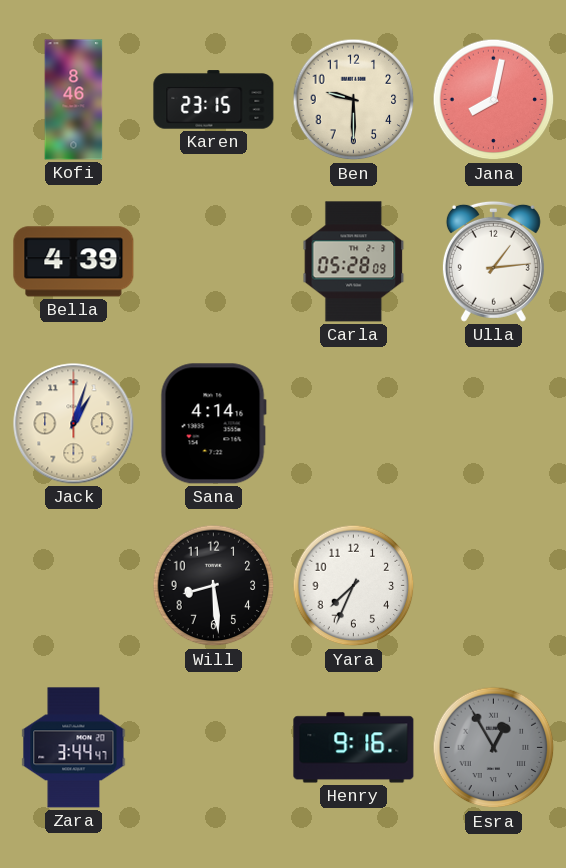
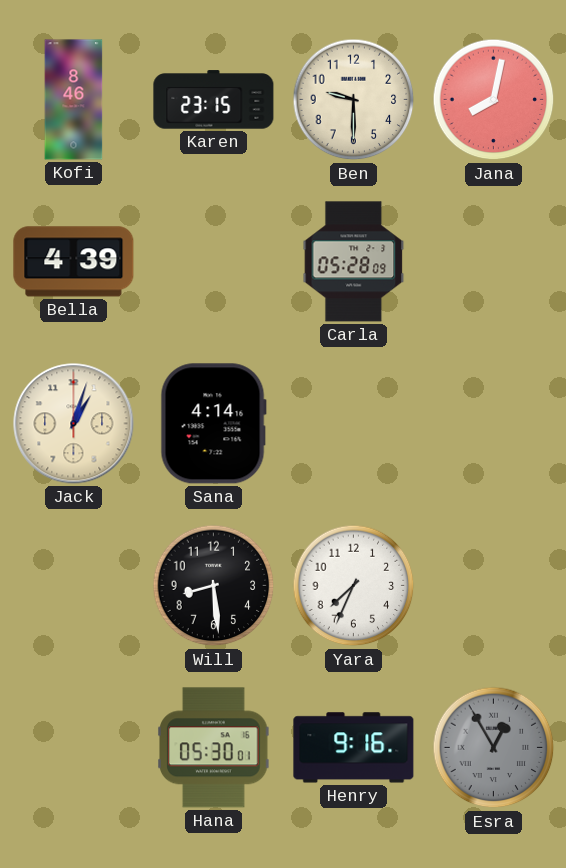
Ulla: 1:14 -> none
Zara: 3:44 -> none
Hana: none -> 05:30
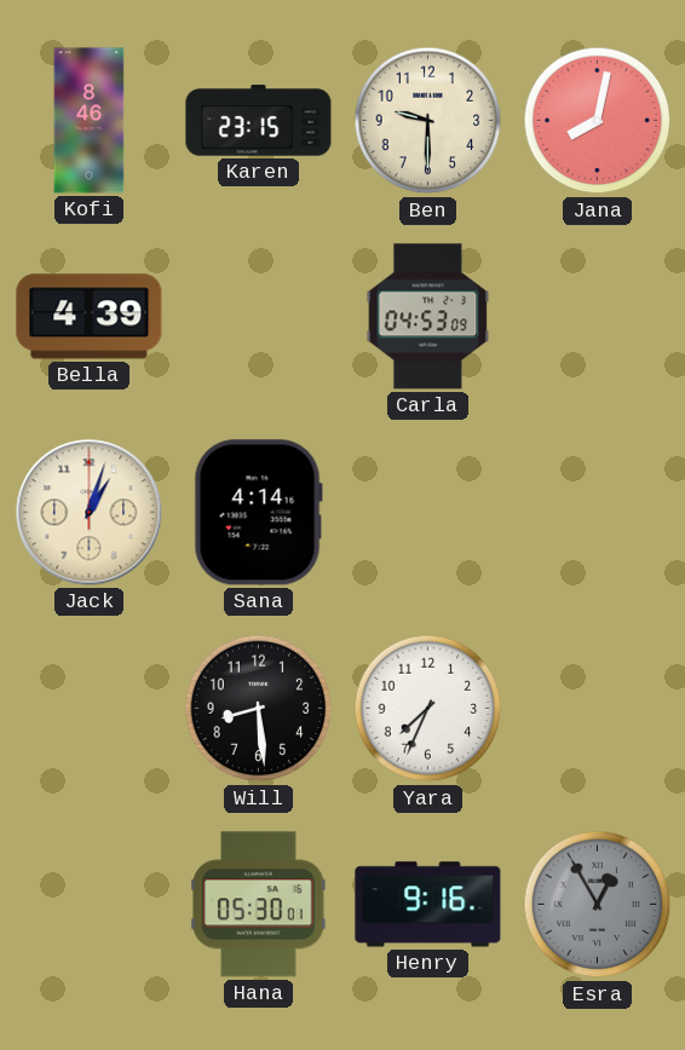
Carla: 05:28 -> 04:53
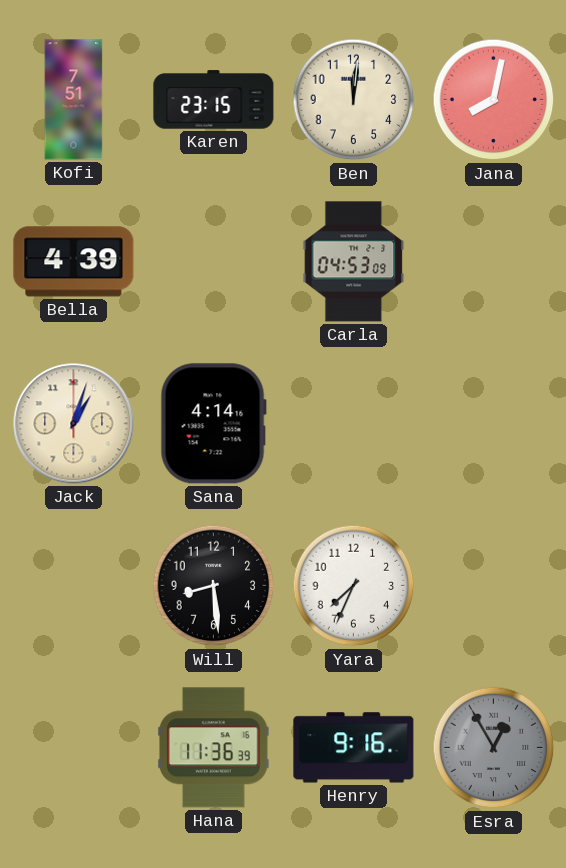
Kofi: 8:46 -> 7:51
Ben: 9:30 -> 12:01
Hana: 05:30 -> 11:36
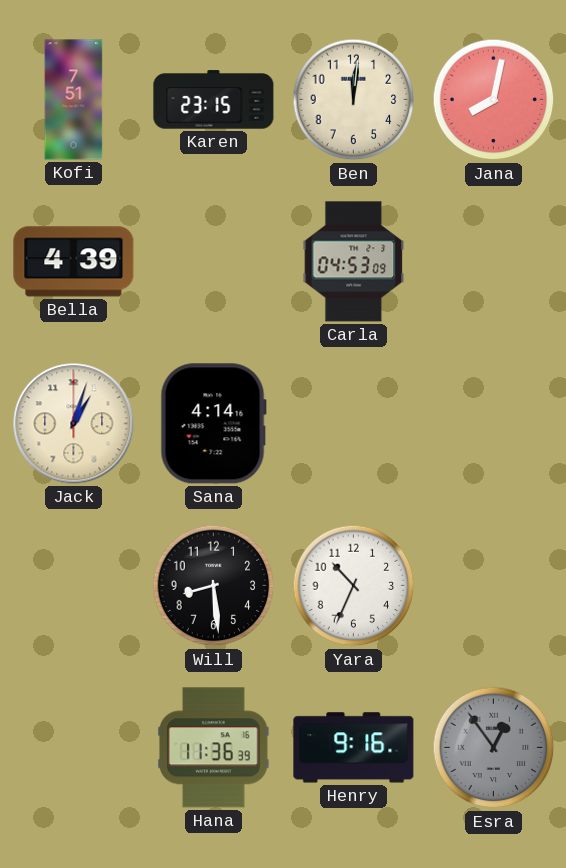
Yara: 7:34 -> 10:34
Esra: 12:55 -> 12:54
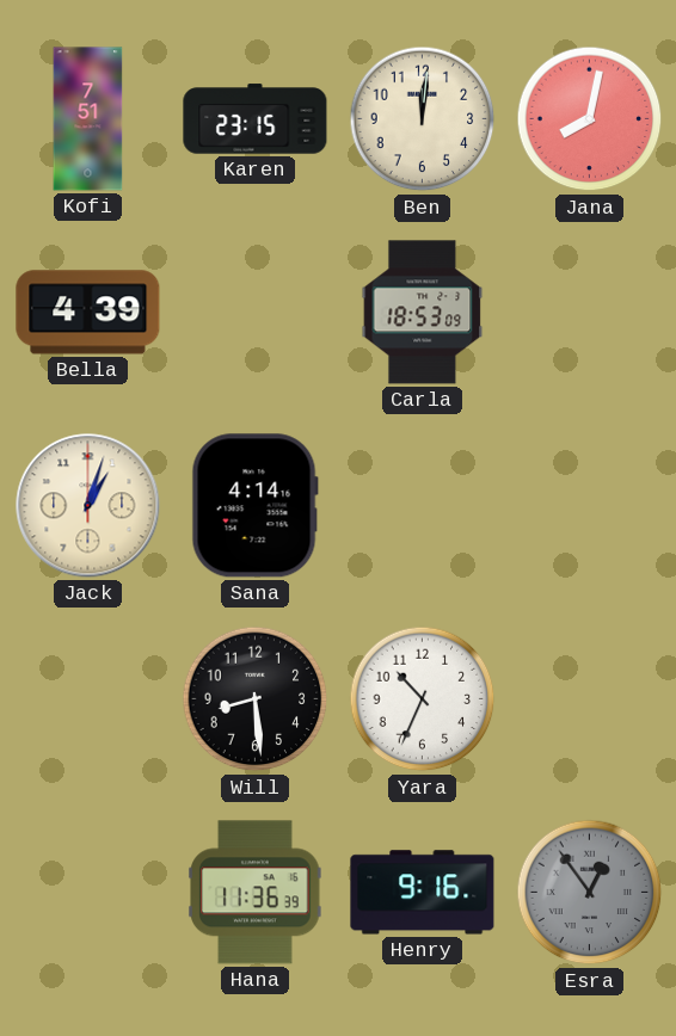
Carla: 04:53 -> 18:53
